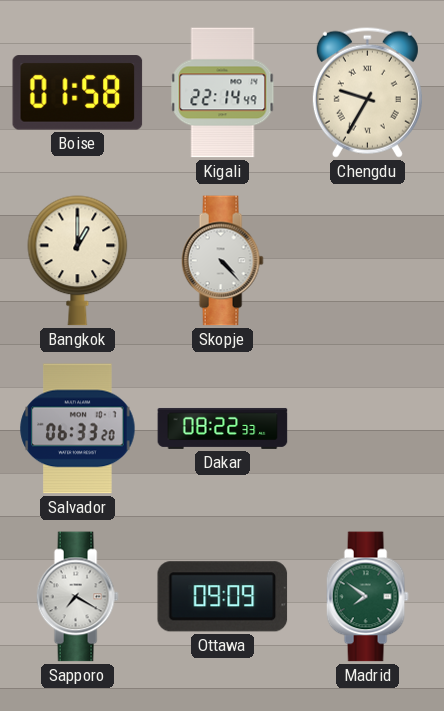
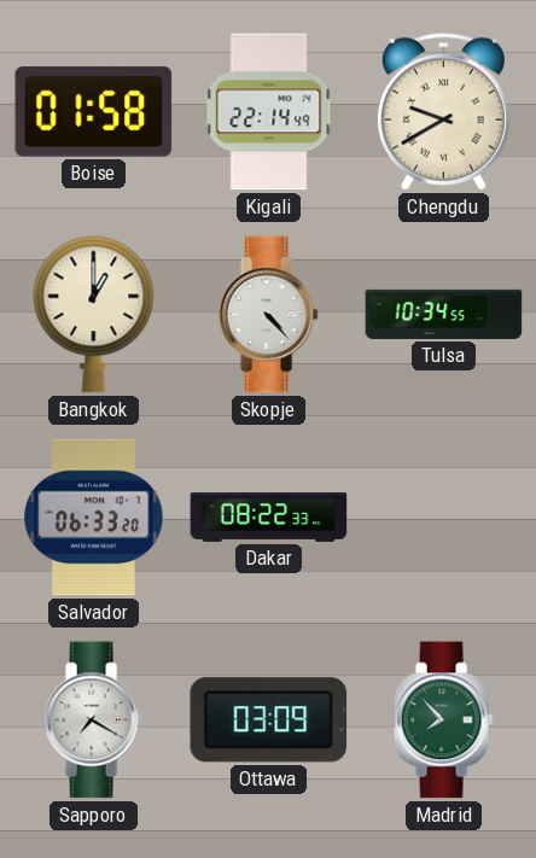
Chengdu: 9:35 -> 9:40
Tulsa: none -> 10:34
Ottawa: 09:09 -> 03:09
Madrid: 7:51 -> 7:53
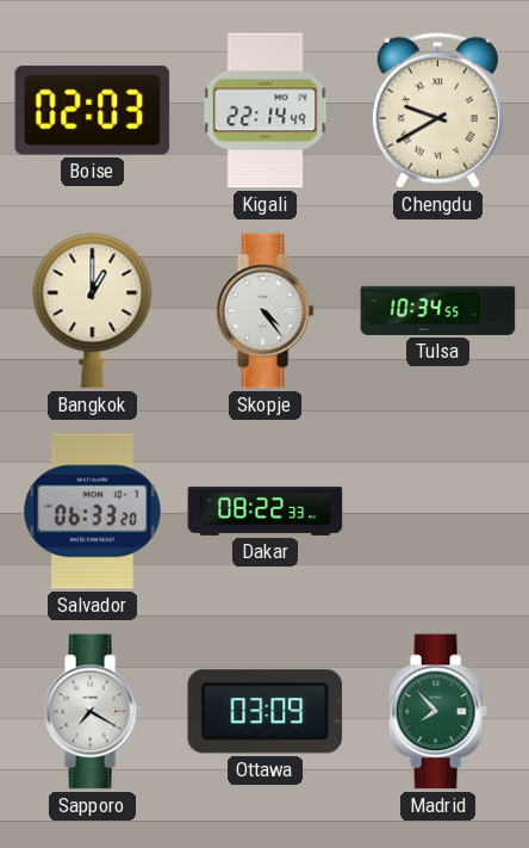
Boise: 01:58 -> 02:03
Skopje: 4:23 -> 4:24
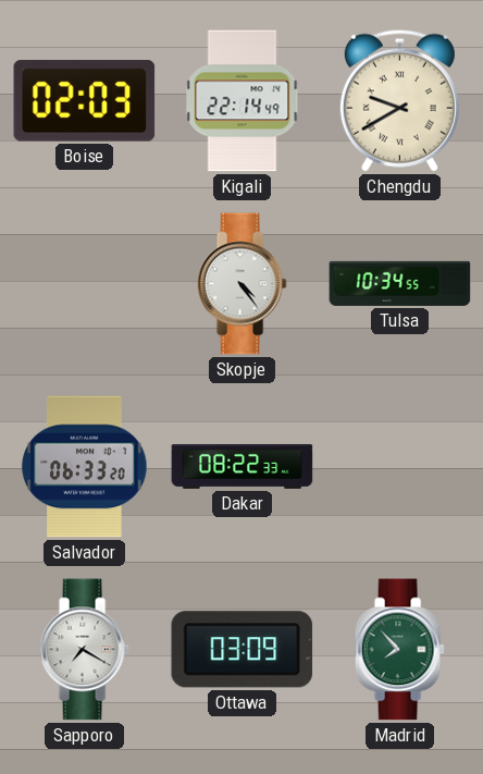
Bangkok: 1:00 -> none
